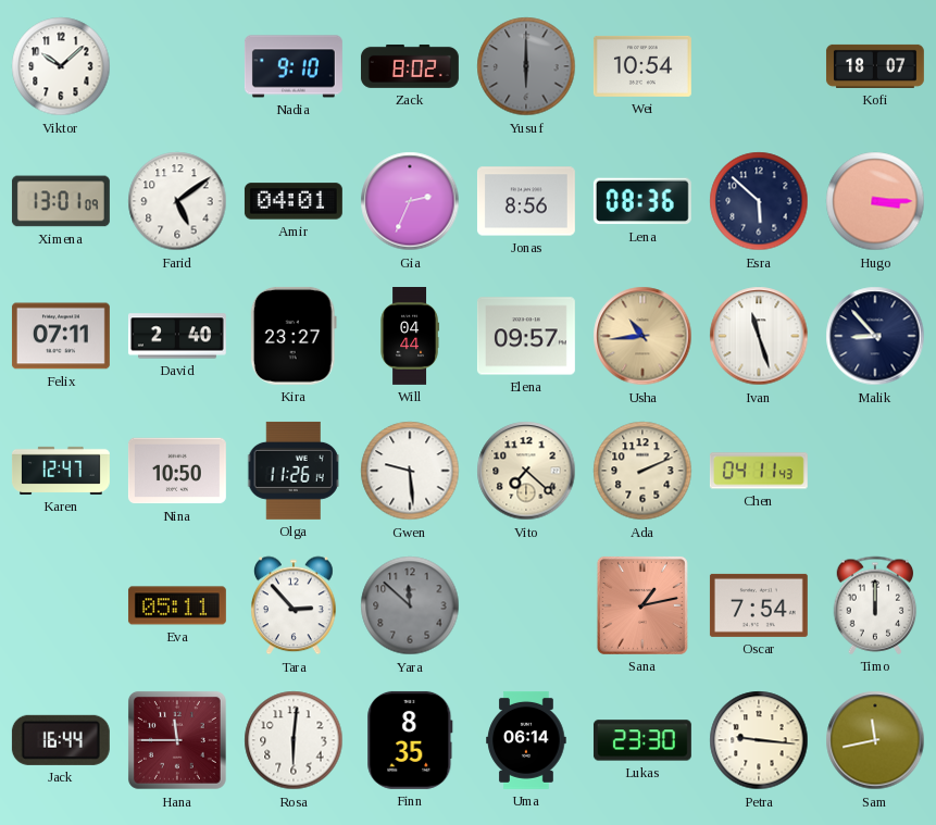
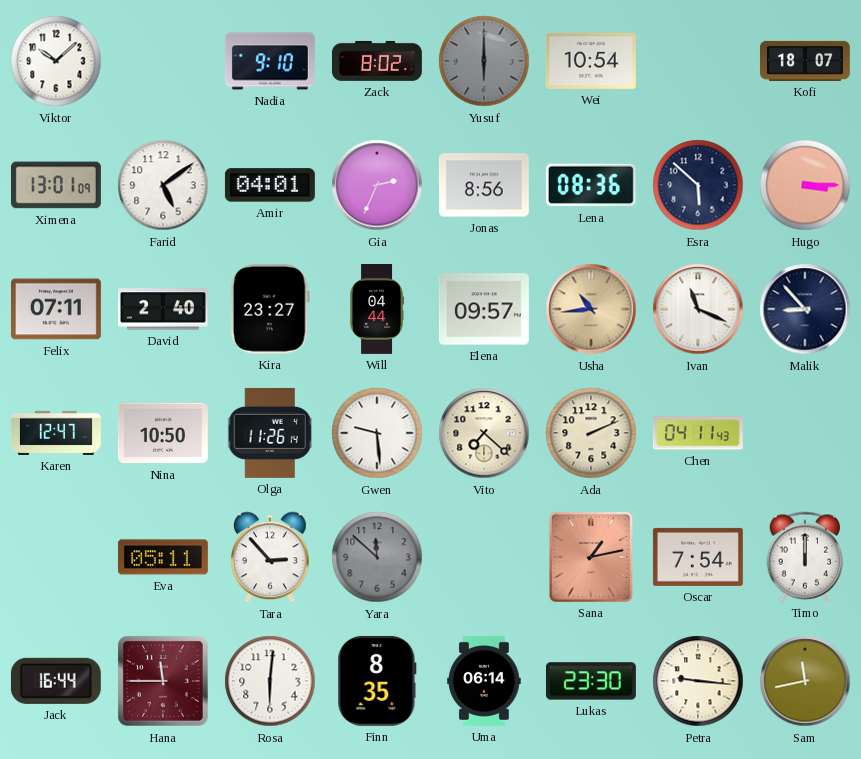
Ivan: 11:27 -> 11:19
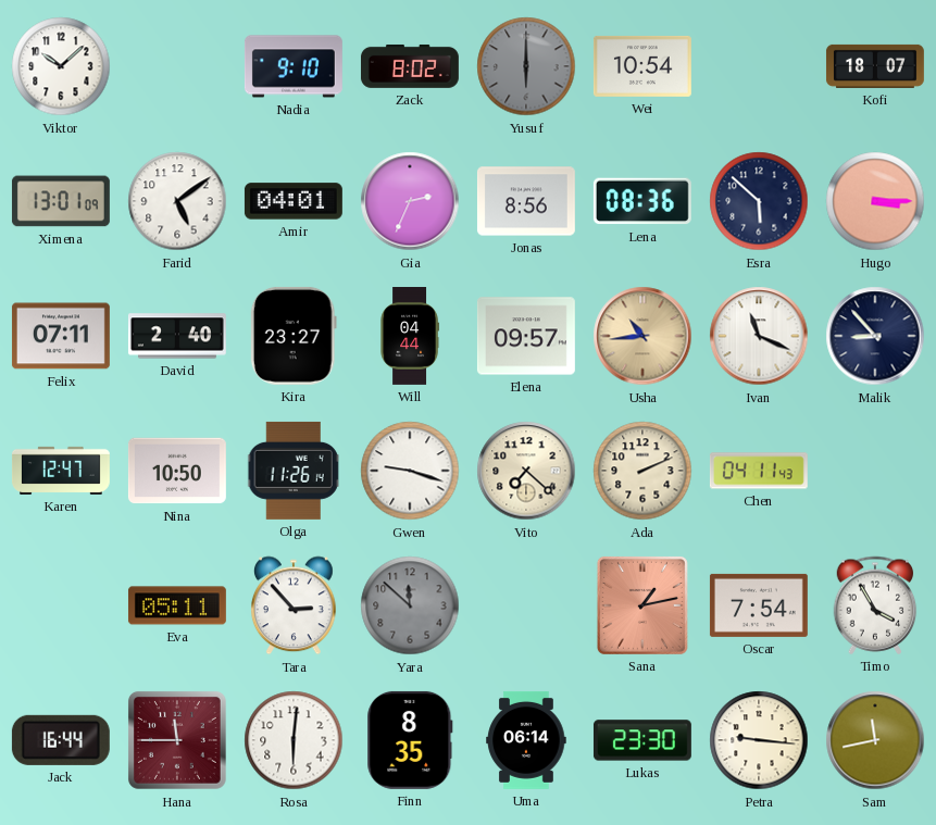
Gwen: 9:29 -> 9:18
Timo: 12:00 -> 3:55
